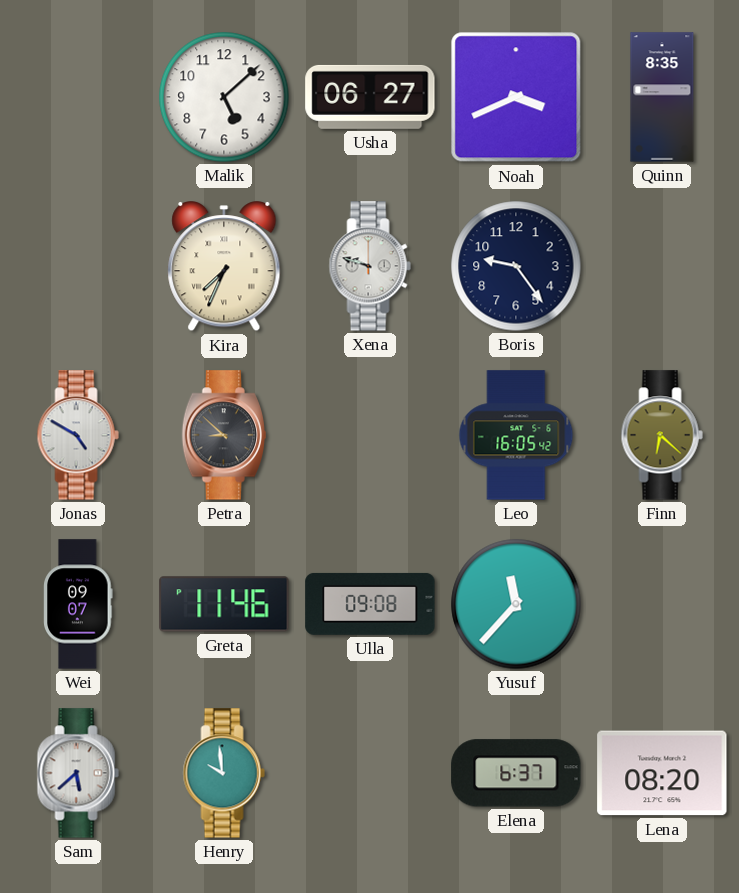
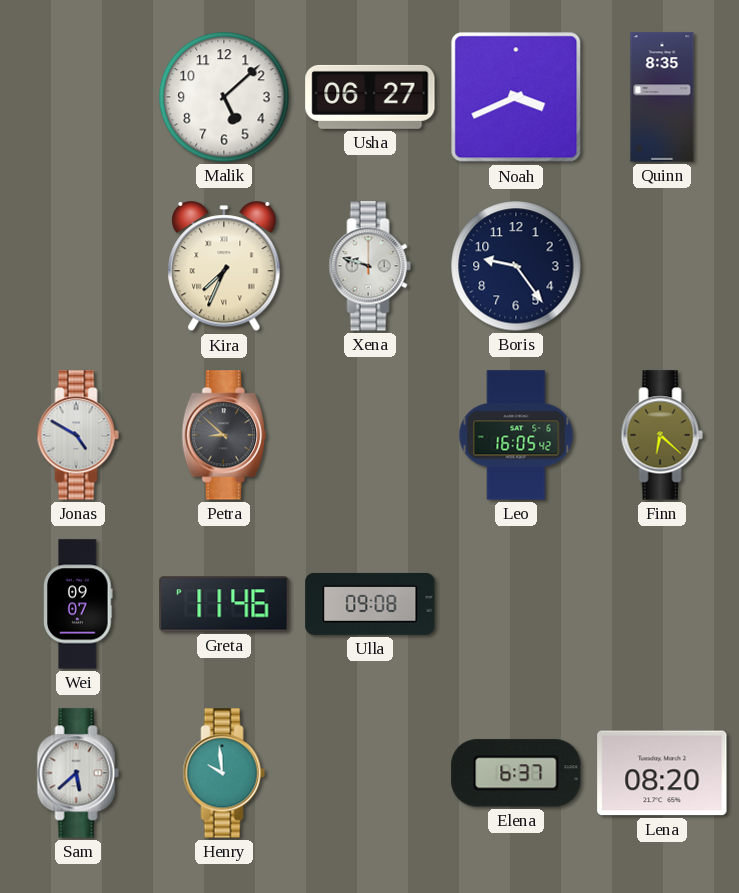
Yusuf: 11:37 -> none
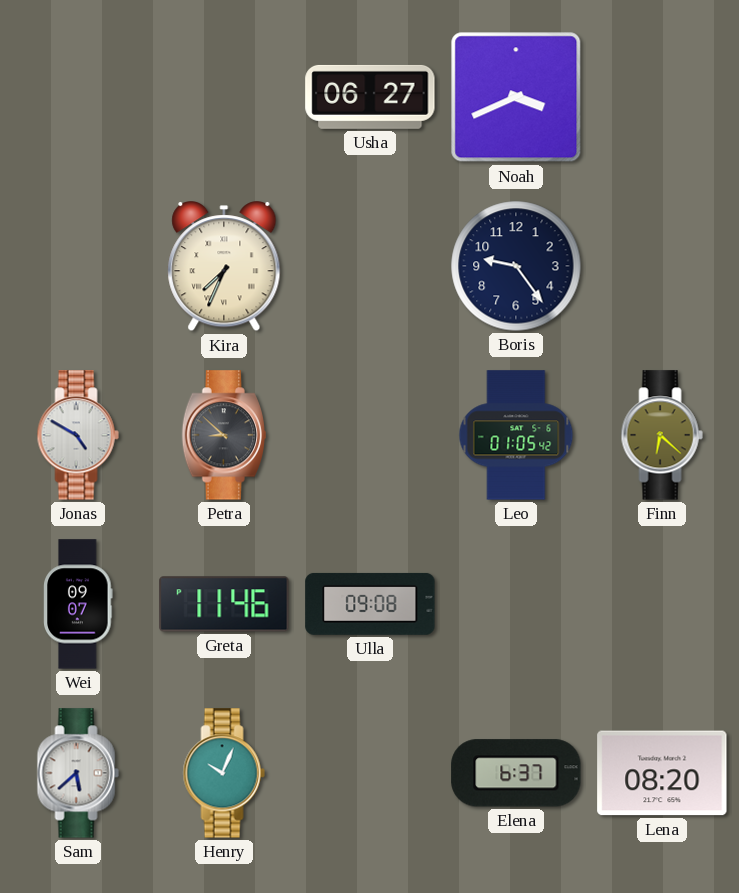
Malik: 5:08 -> none
Quinn: 8:35 -> none
Xena: 9:48 -> none
Leo: 16:05 -> 01:05
Henry: 9:59 -> 10:04
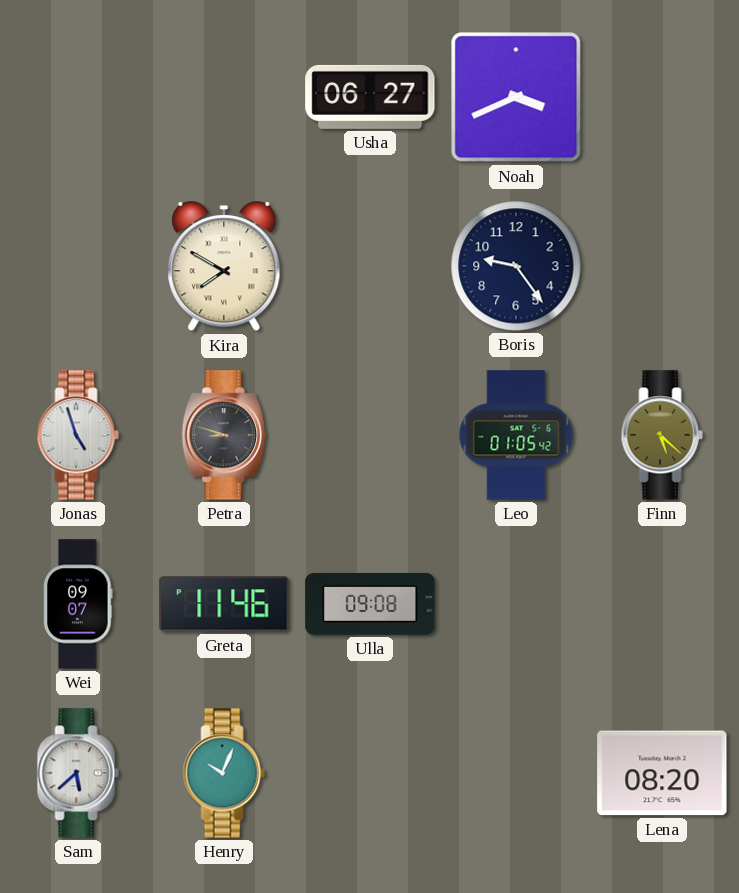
Kira: 7:34 -> 7:50
Jonas: 4:50 -> 4:57
Petra: 8:52 -> 8:48
Finn: 6:22 -> 5:22
Elena: 6:37 -> none
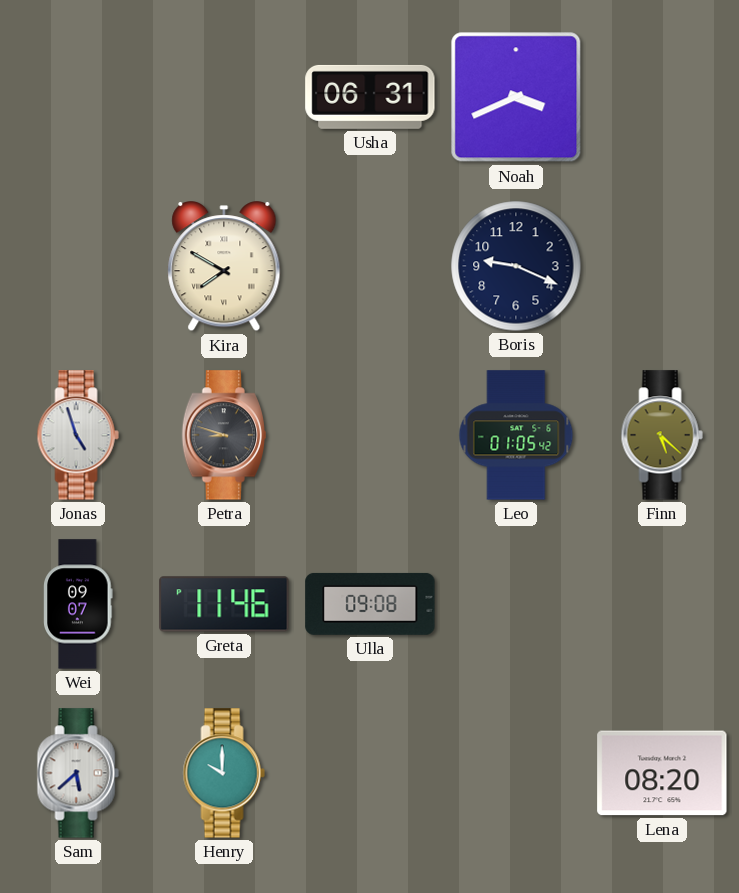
Usha: 06:27 -> 06:31
Boris: 9:24 -> 9:19
Henry: 10:04 -> 10:00
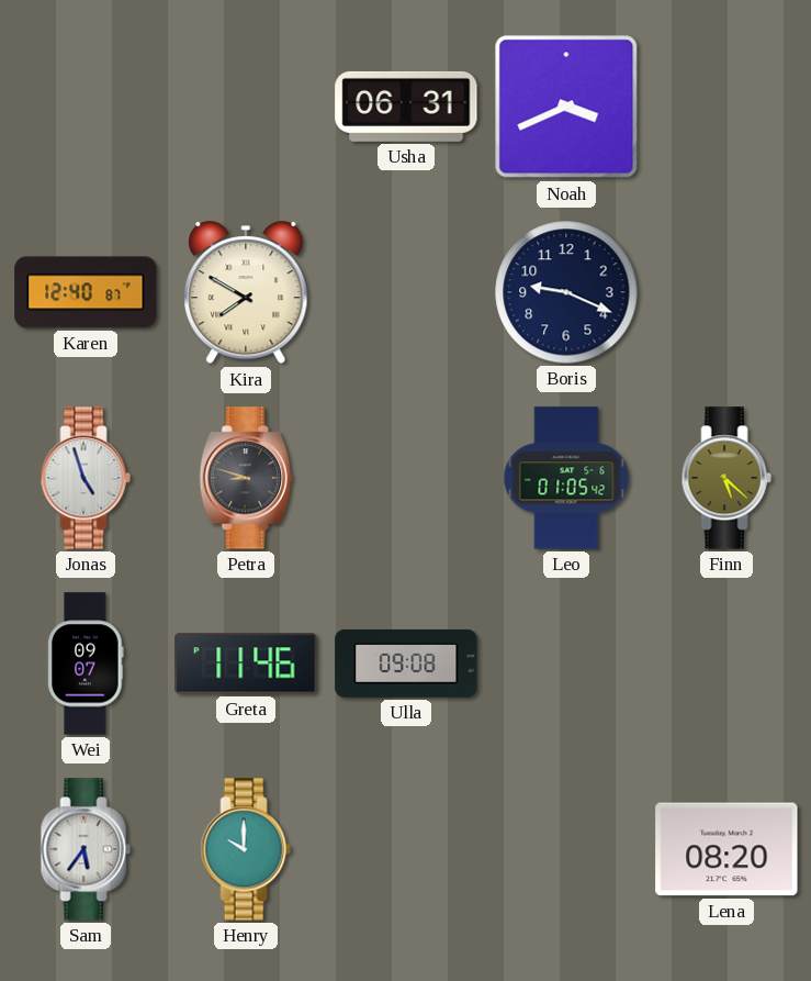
Karen: none -> 12:40
Sam: 5:38 -> 5:36
